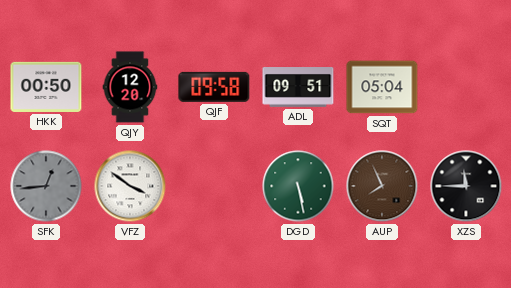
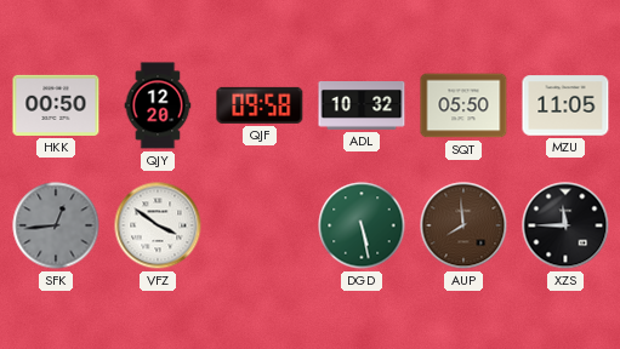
ADL: 09:51 -> 10:32
SQT: 05:04 -> 05:50
MZU: none -> 11:05
AUP: 7:56 -> 7:59
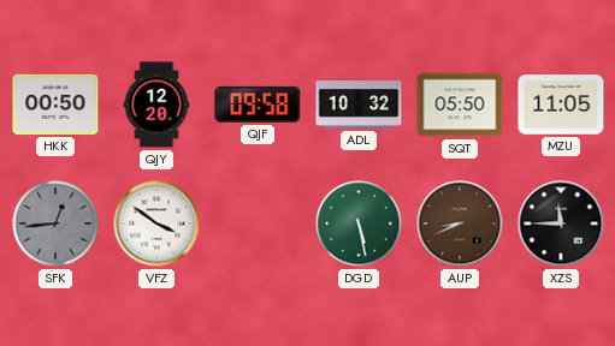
AUP: 7:59 -> 8:41
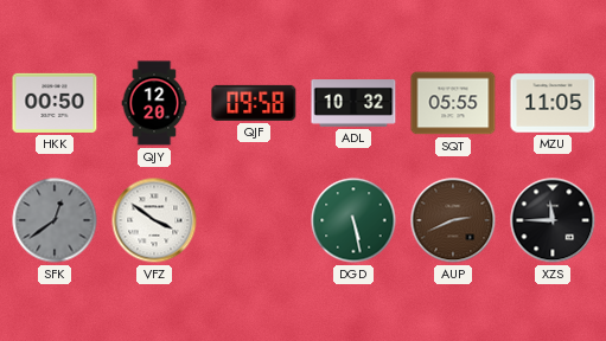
SQT: 05:50 -> 05:55
SFK: 12:44 -> 12:39
AUP: 8:41 -> 2:41
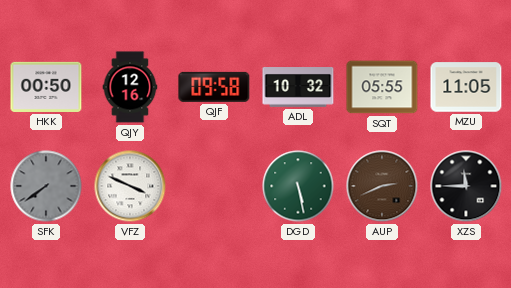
QJY: 12:20 -> 12:16
SFK: 12:39 -> 7:39
VFZ: 3:51 -> 3:49
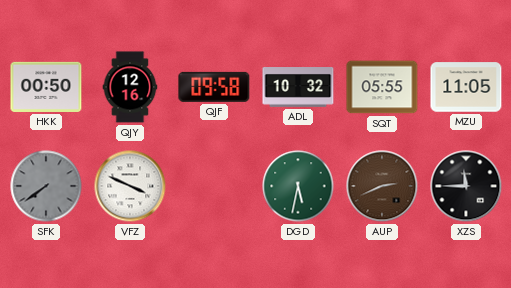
DGD: 5:28 -> 5:32
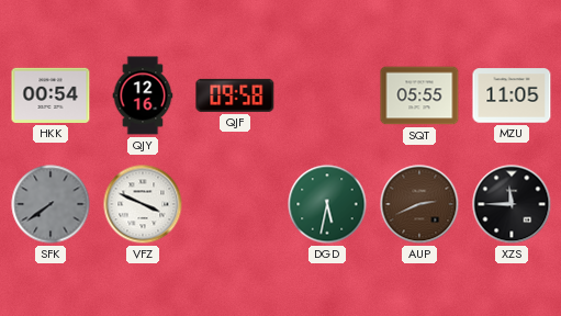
HKK: 00:50 -> 00:54
ADL: 10:32 -> none
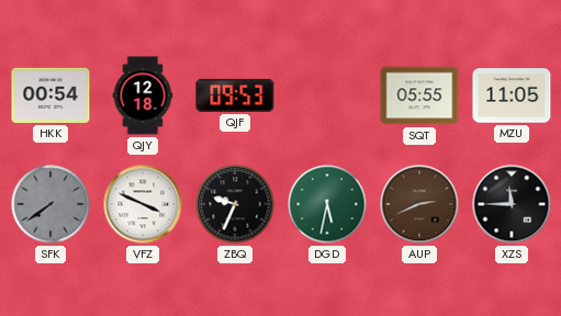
QJY: 12:16 -> 12:18
QJF: 09:58 -> 09:53
ZBQ: none -> 9:34
